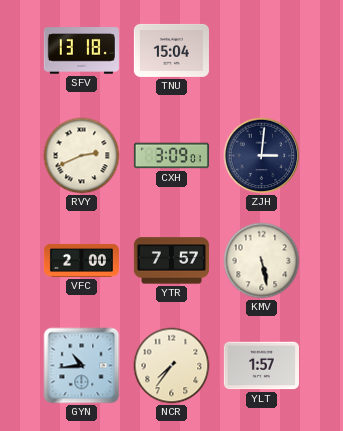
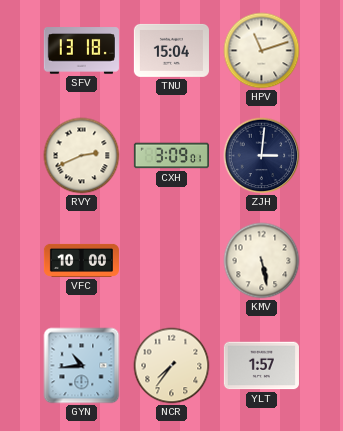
HPV: none -> 11:12
VFC: 2:00 -> 10:00
YTR: 7:57 -> none
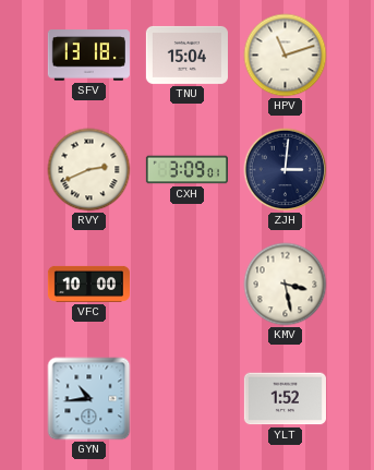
KMV: 5:28 -> 3:28
NCR: 7:36 -> none
YLT: 1:57 -> 1:52
